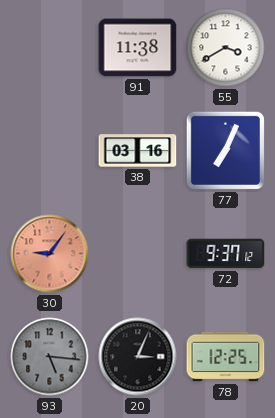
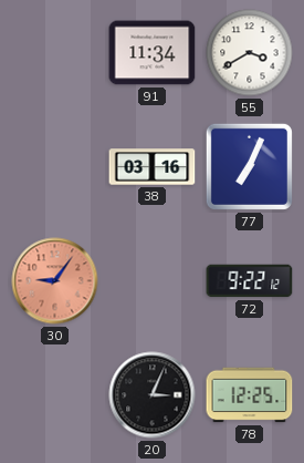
91: 11:38 -> 11:34
72: 9:37 -> 9:22
93: 5:16 -> none
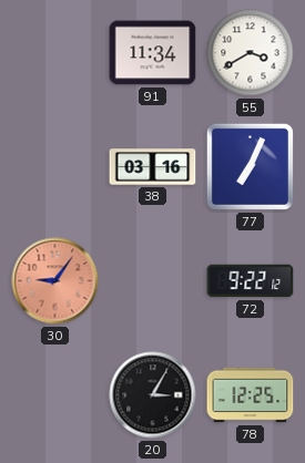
20: 3:04 -> 3:05
